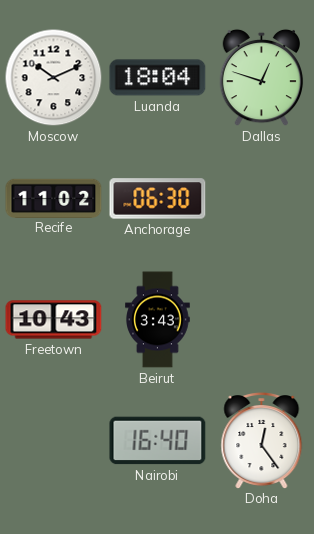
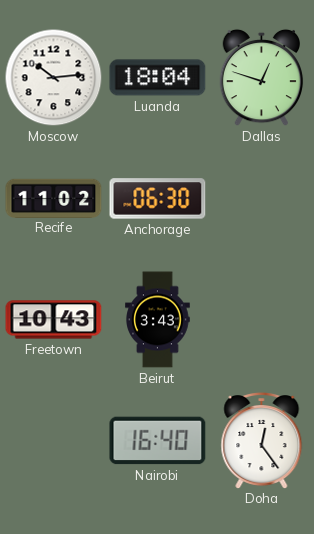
Moscow: 10:11 -> 10:14
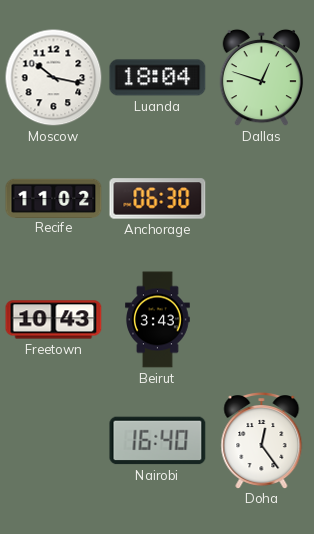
Moscow: 10:14 -> 10:17
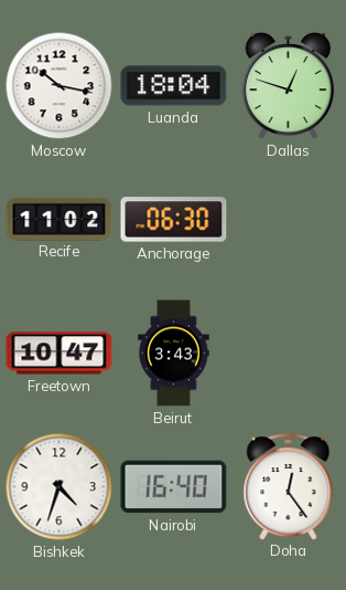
Freetown: 10:43 -> 10:47
Bishkek: none -> 4:33
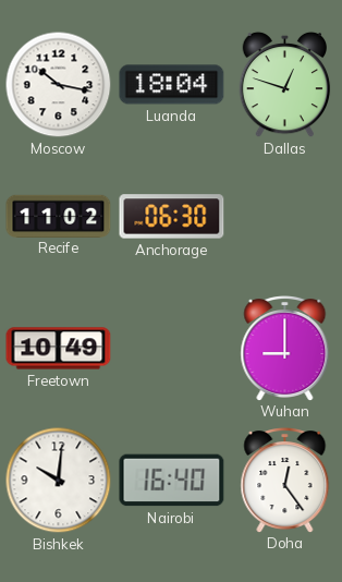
Freetown: 10:47 -> 10:49
Beirut: 3:43 -> none
Wuhan: none -> 9:00
Bishkek: 4:33 -> 10:01
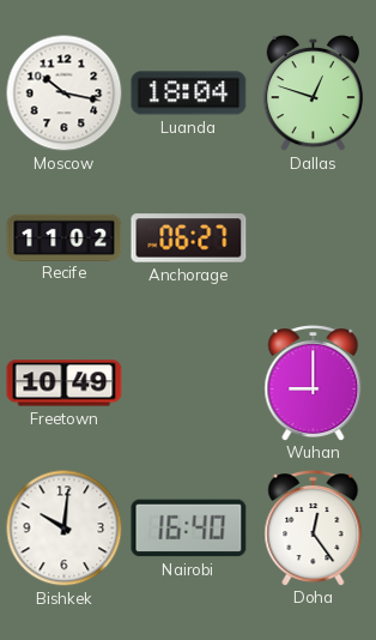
Anchorage: 06:30 -> 06:27
